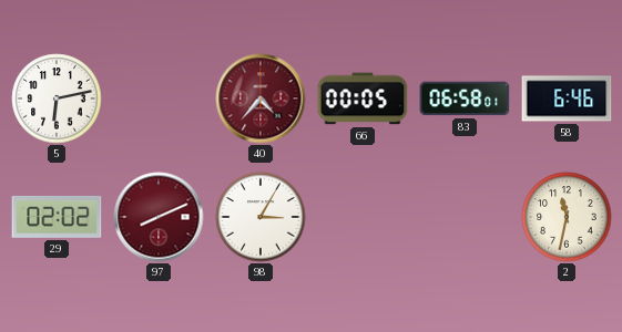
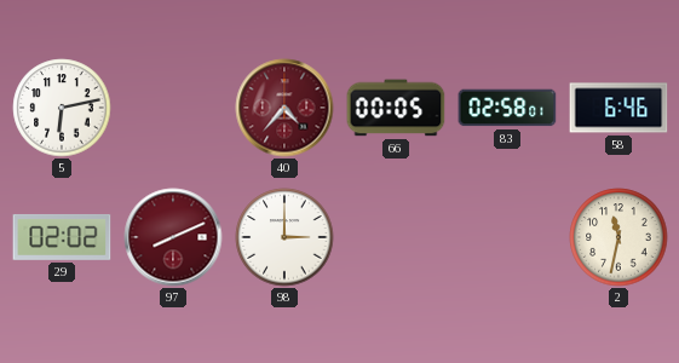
83: 06:58 -> 02:58
98: 3:05 -> 3:00
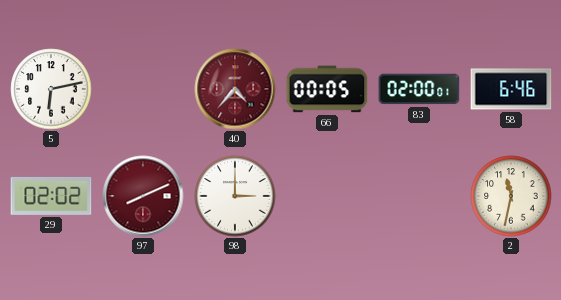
83: 02:58 -> 02:00
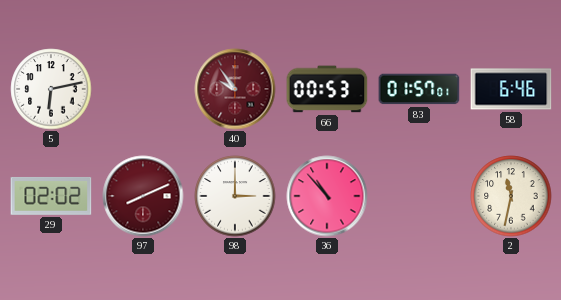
40: 4:37 -> 9:54
66: 00:05 -> 00:53
83: 02:00 -> 01:57
36: none -> 10:53
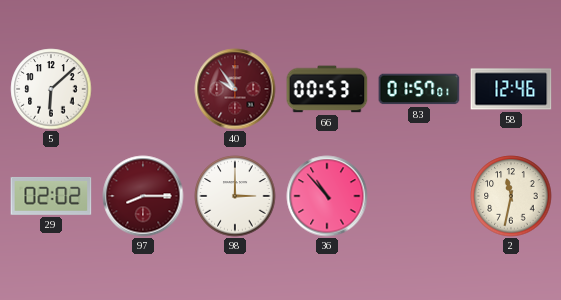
5: 6:13 -> 6:08
58: 6:46 -> 12:46
97: 8:11 -> 8:15
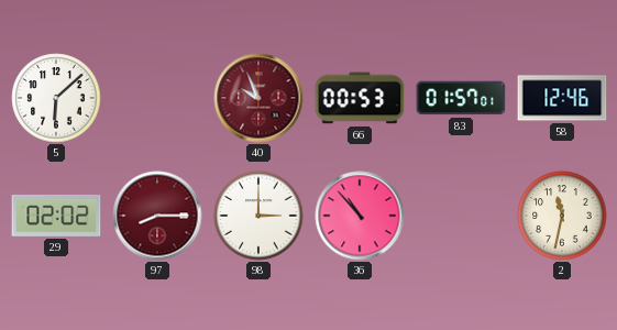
40: 9:54 -> 9:56
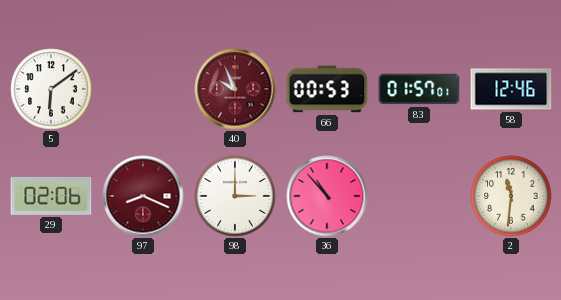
5: 6:08 -> 6:09
29: 02:02 -> 02:06
97: 8:15 -> 8:19
2: 11:32 -> 11:31
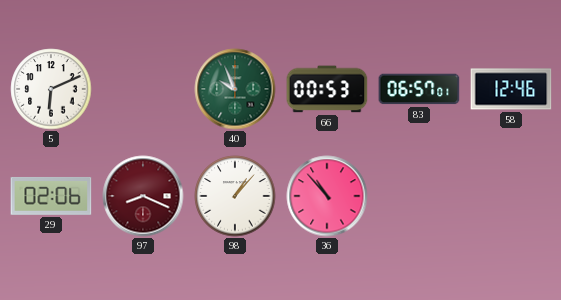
5: 6:09 -> 6:11
40 dial: burgundy -> green
83: 01:57 -> 06:57
98: 3:00 -> 1:07
2: 11:31 -> none
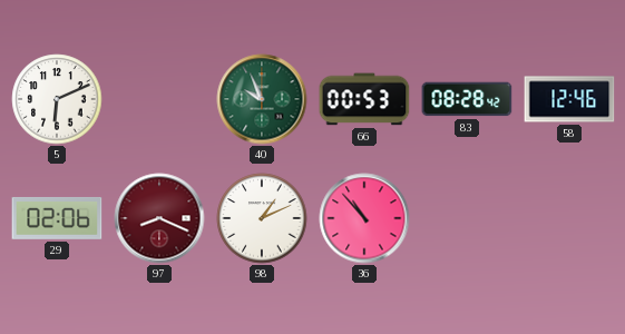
83: 06:57 -> 08:28
98: 1:07 -> 1:11
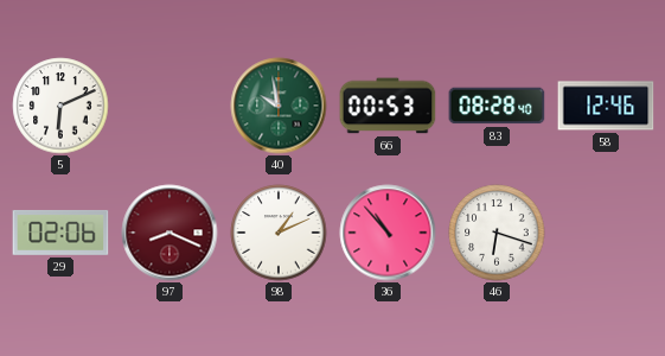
40: 9:56 -> 9:58
83: 08:28:42 -> 08:28:40
46: none -> 6:18
